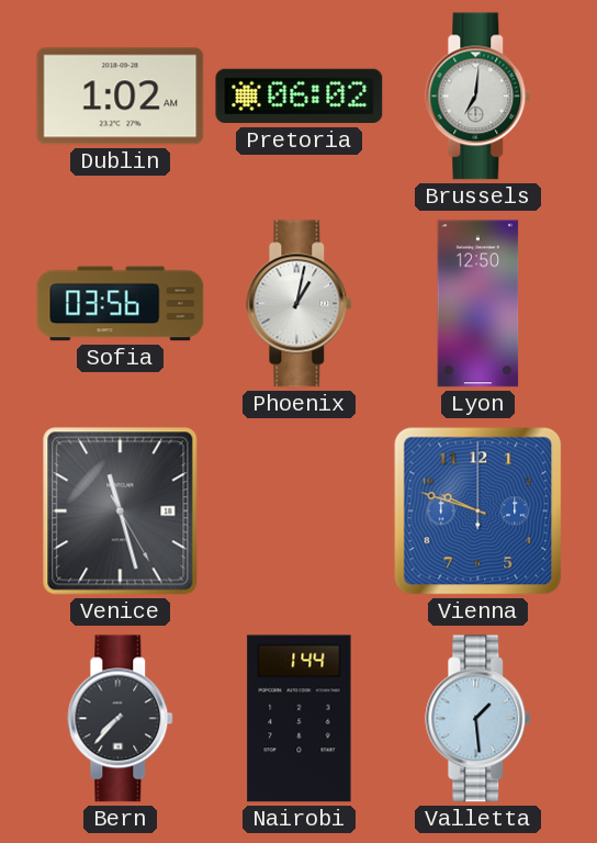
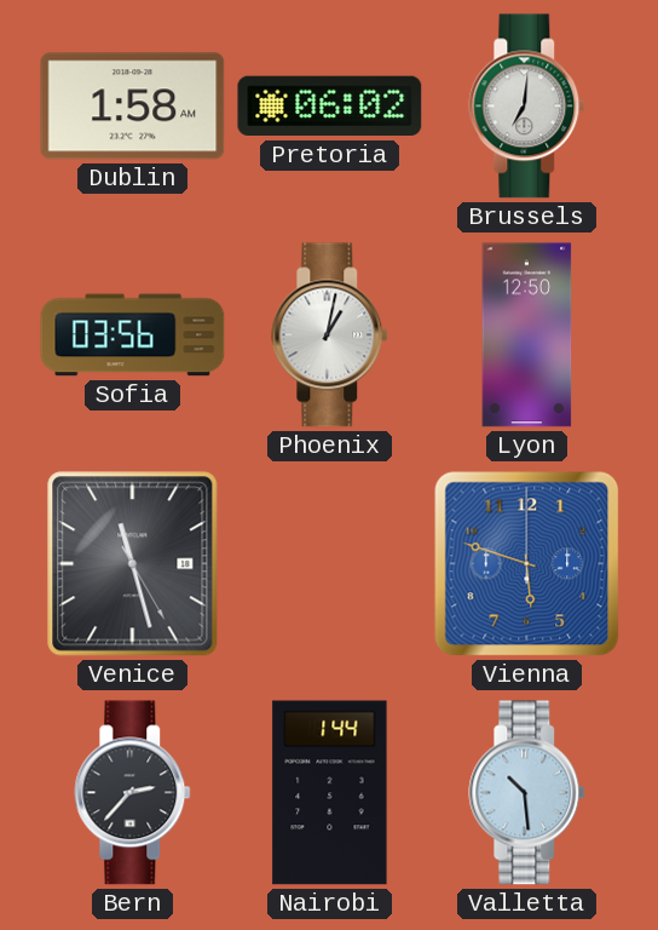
Dublin: 1:02 -> 1:58
Vienna: 9:48 -> 5:48
Bern: 7:37 -> 2:37
Valletta: 1:29 -> 10:29
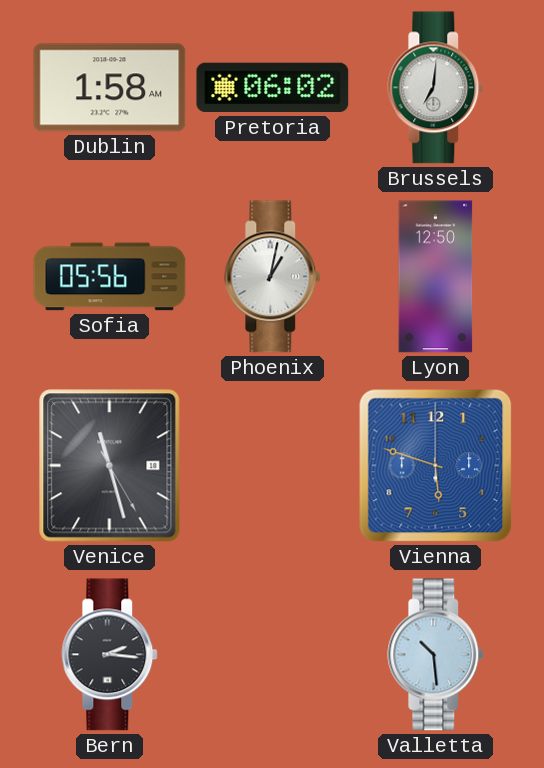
Sofia: 03:56 -> 05:56
Bern: 2:37 -> 2:16
Nairobi: 1:44 -> none
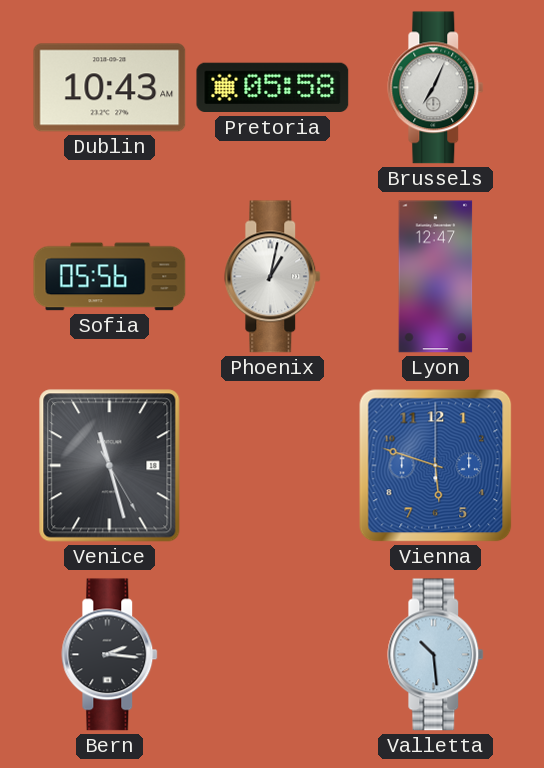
Dublin: 1:58 -> 10:43
Pretoria: 06:02 -> 05:58
Brussels: 7:01 -> 7:04
Lyon: 12:50 -> 12:47
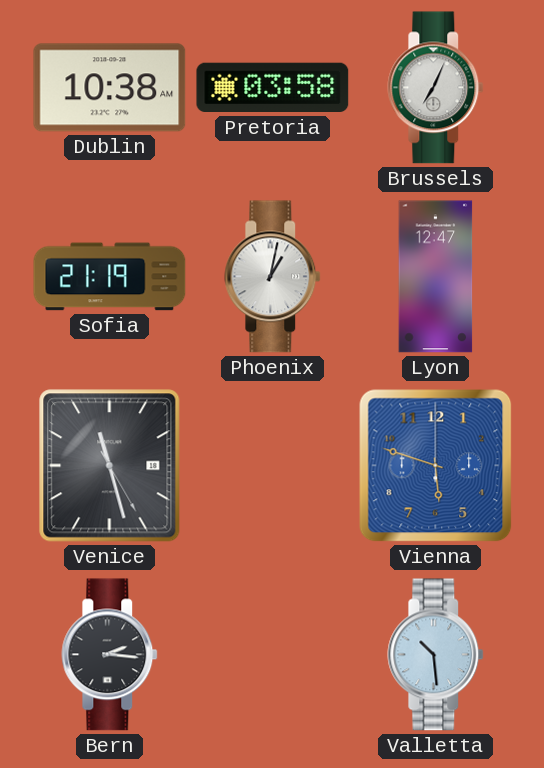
Dublin: 10:43 -> 10:38
Pretoria: 05:58 -> 03:58
Sofia: 05:56 -> 21:19
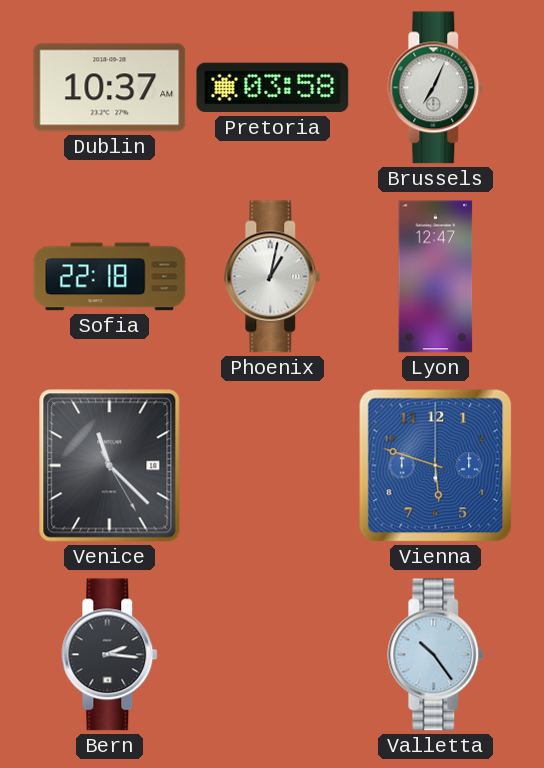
Dublin: 10:38 -> 10:37
Sofia: 21:19 -> 22:18
Venice: 11:27 -> 11:22
Valletta: 10:29 -> 10:24
